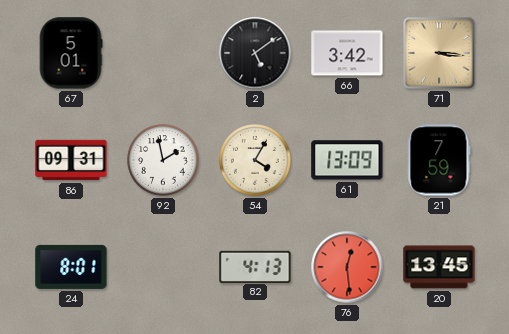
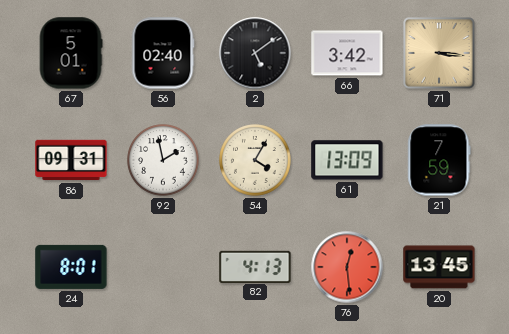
56: none -> 02:40
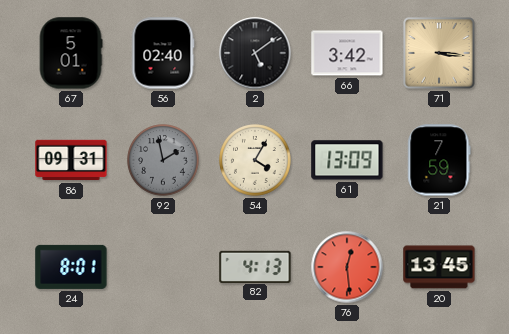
92 dial: white -> grey
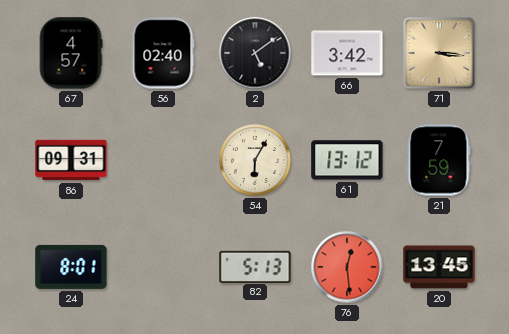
67: 5:01 -> 4:57
92: 1:58 -> none
54: 4:05 -> 6:05
61: 13:09 -> 13:12
82: 4:13 -> 5:13
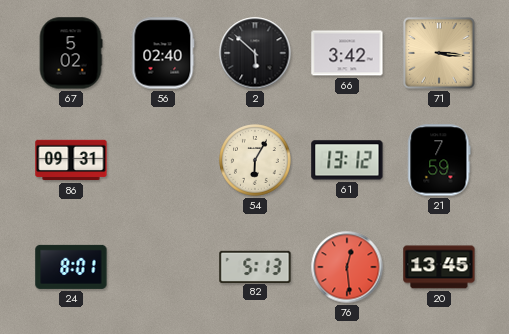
67: 4:57 -> 5:02
2: 5:09 -> 5:52
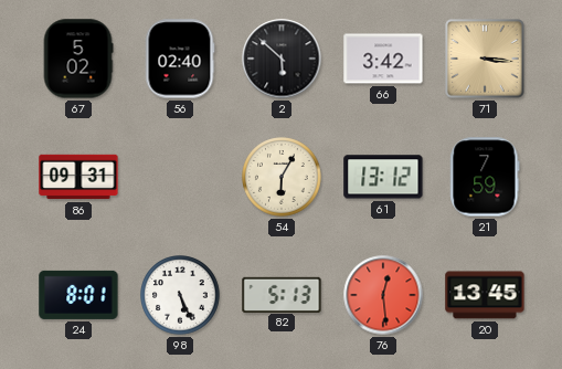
98: none -> 5:26
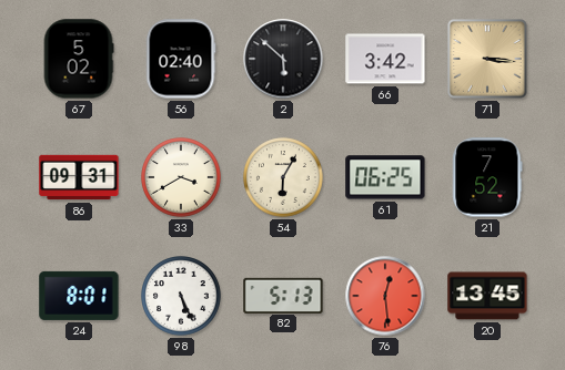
33: none -> 3:40
61: 13:12 -> 06:25
21: 7:59 -> 7:52
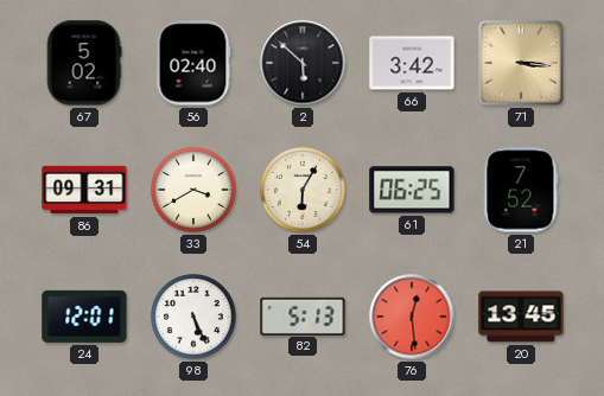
24: 8:01 -> 12:01
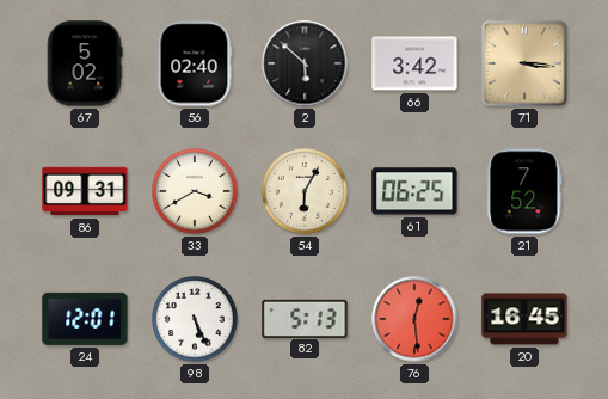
20: 13:45 -> 16:45
